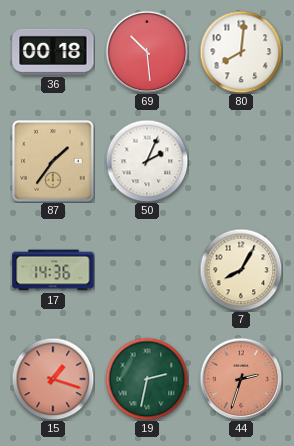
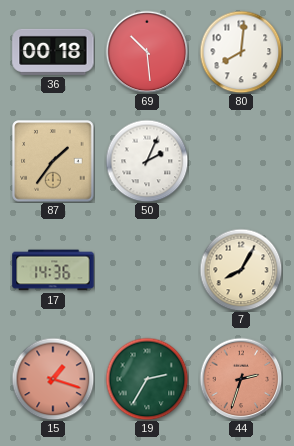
19: 2:32 -> 2:35
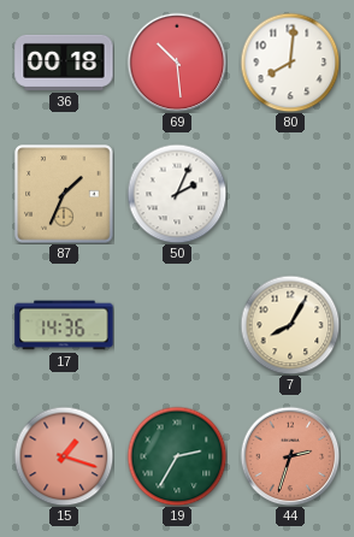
87: 1:36 -> 1:34
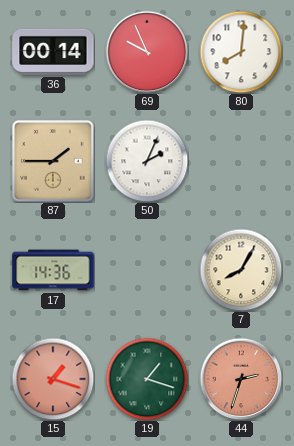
36: 00:18 -> 00:14
69: 10:29 -> 9:56
87: 1:34 -> 1:45
19: 2:35 -> 1:18
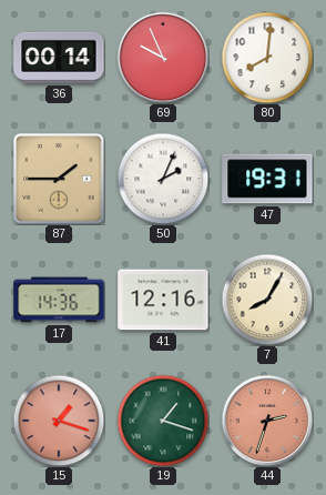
47: none -> 19:31
41: none -> 12:16
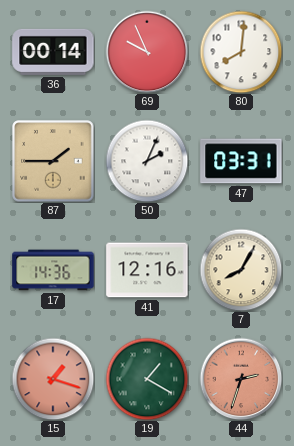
47: 19:31 -> 03:31
19: 1:18 -> 1:20
